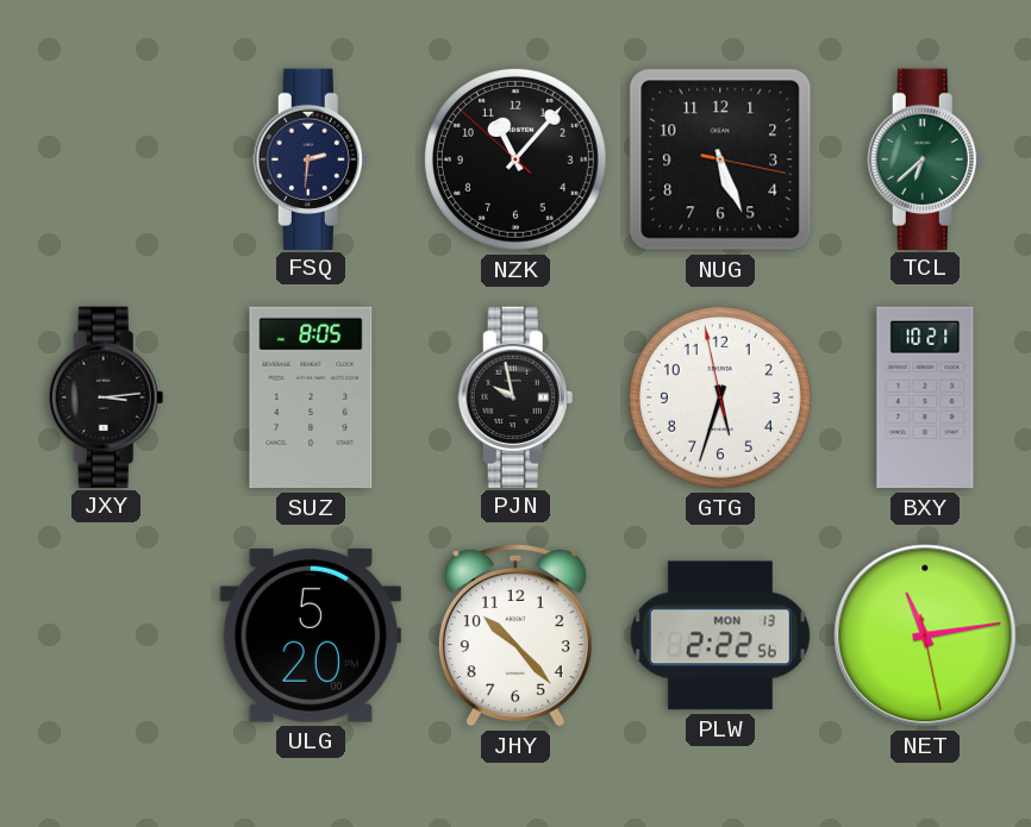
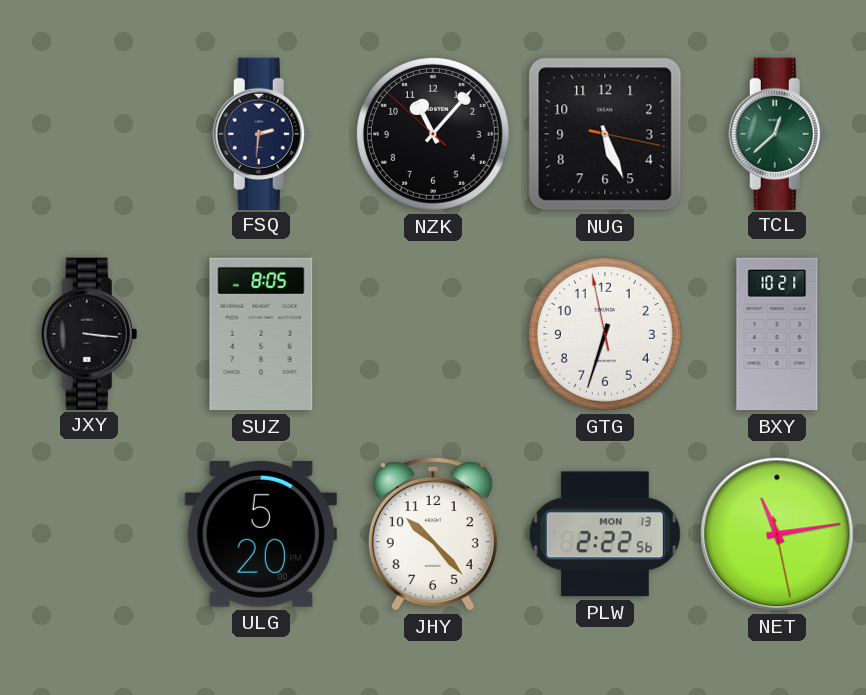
TCL: 6:38 -> 12:38
JXY: 3:14 -> 3:16
PJN: 9:58 -> none
GTG: 5:32 -> 6:32
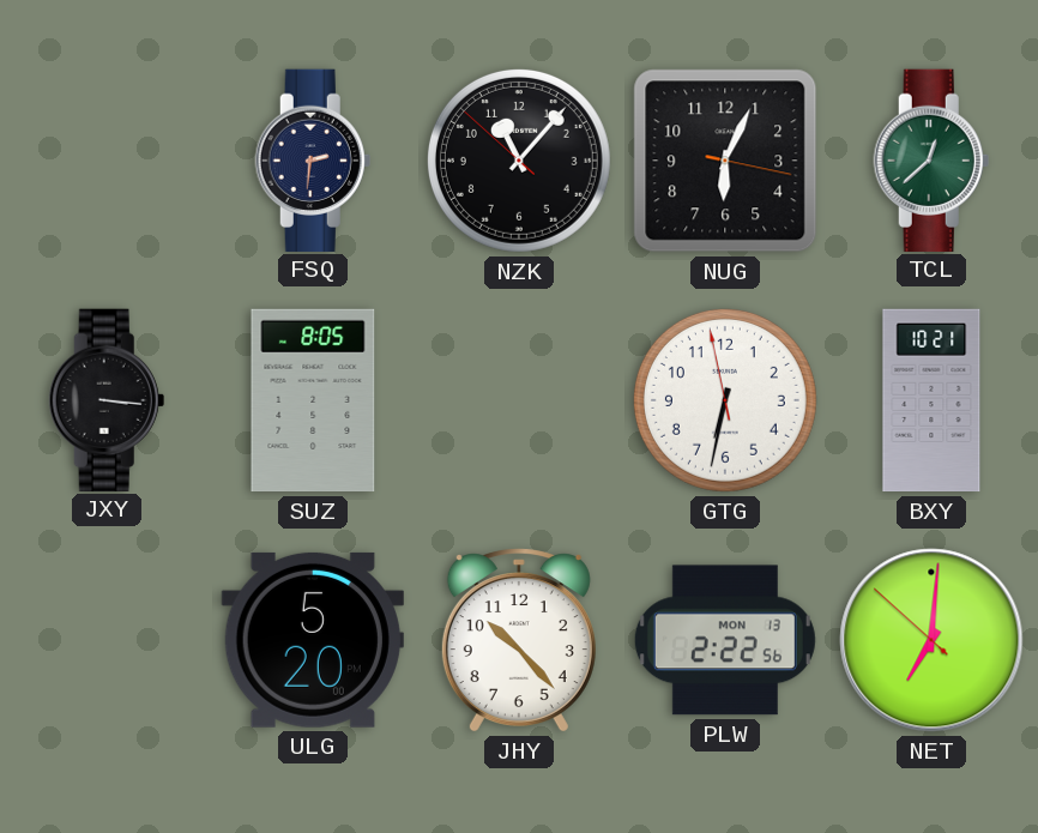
NUG: 5:26 -> 6:04
GTG: 6:32 -> 6:31
NET: 11:13 -> 7:00
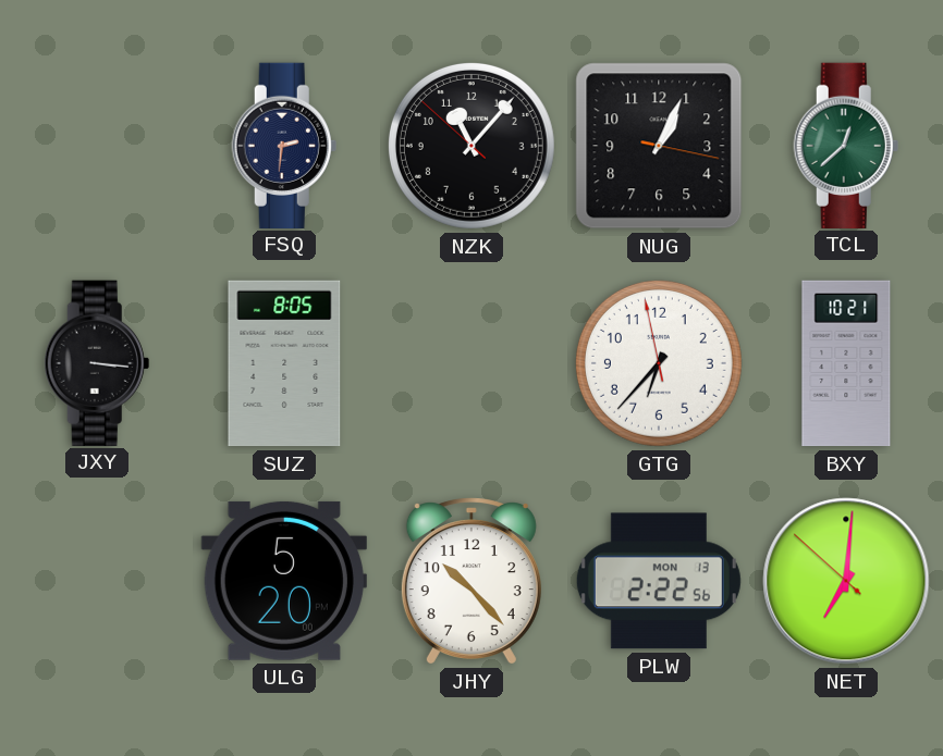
NUG: 6:04 -> 1:04
GTG: 6:31 -> 6:36
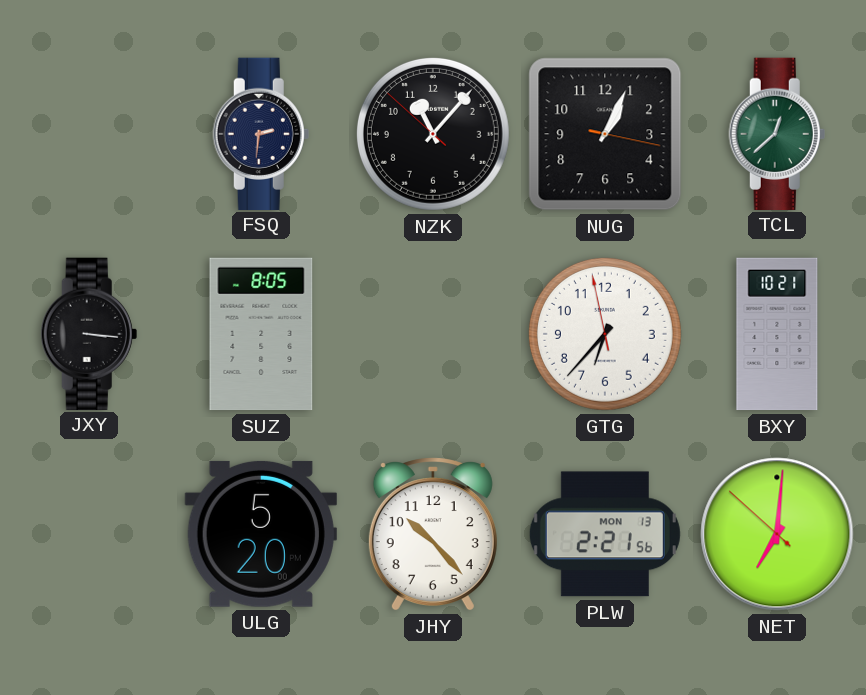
PLW: 2:22 -> 2:21
